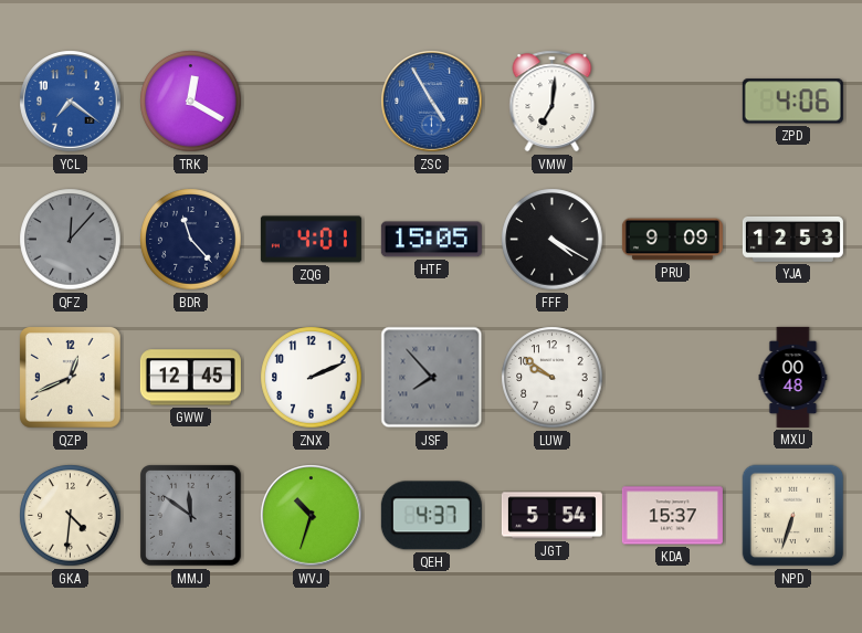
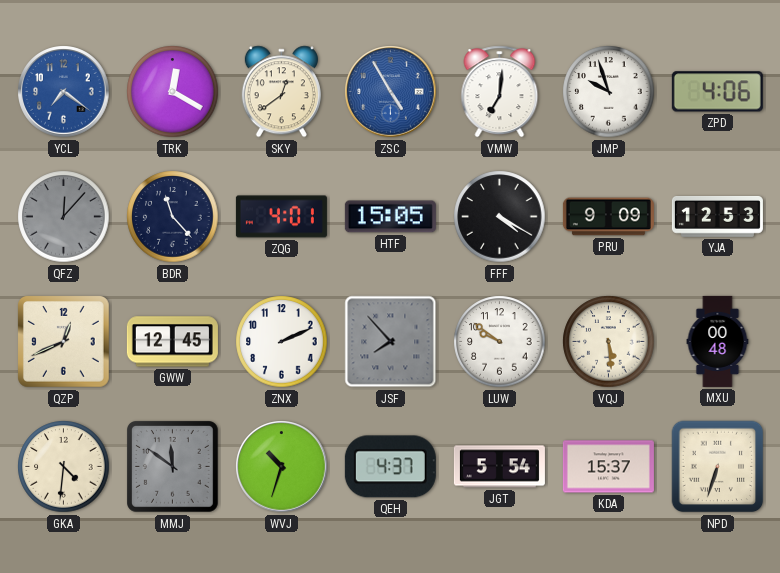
SKY: none -> 12:39
JMP: none -> 9:57
VQJ: none -> 5:29
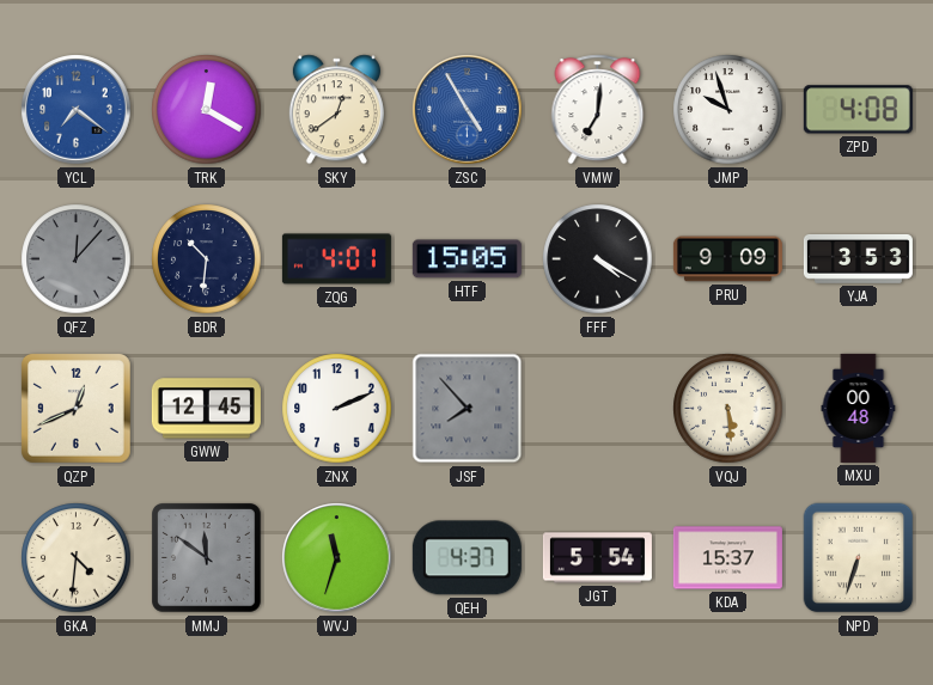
ZPD: 4:06 -> 4:08
BDR: 11:23 -> 10:31
YJA: 12:53 -> 3:53
LUW: 9:51 -> none
WVJ: 10:33 -> 11:33
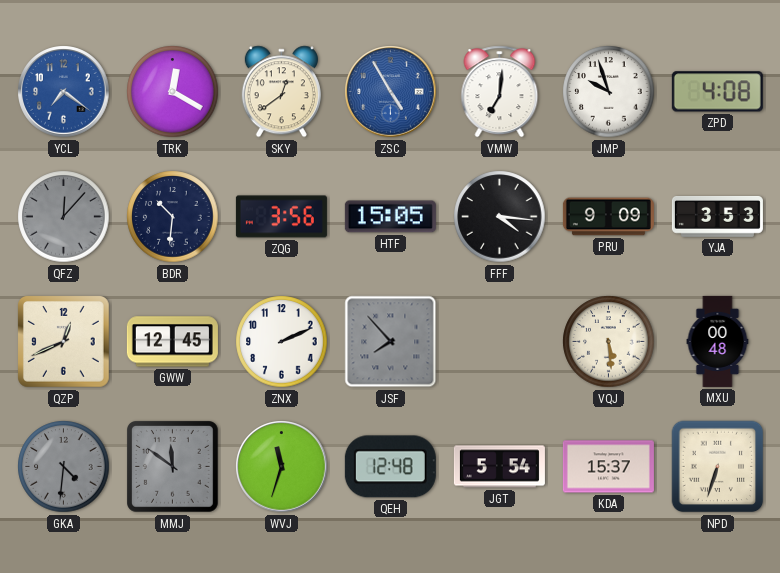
ZQG: 4:01 -> 3:56
FFF: 4:20 -> 4:16
GKA dial: cream -> grey
QEH: 4:37 -> 12:48
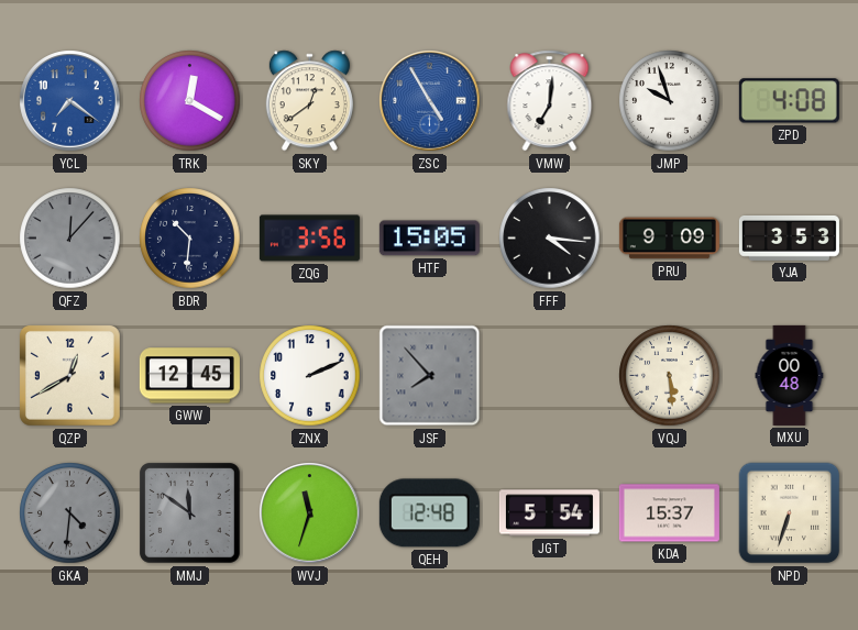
QZP: 12:41 -> 12:40
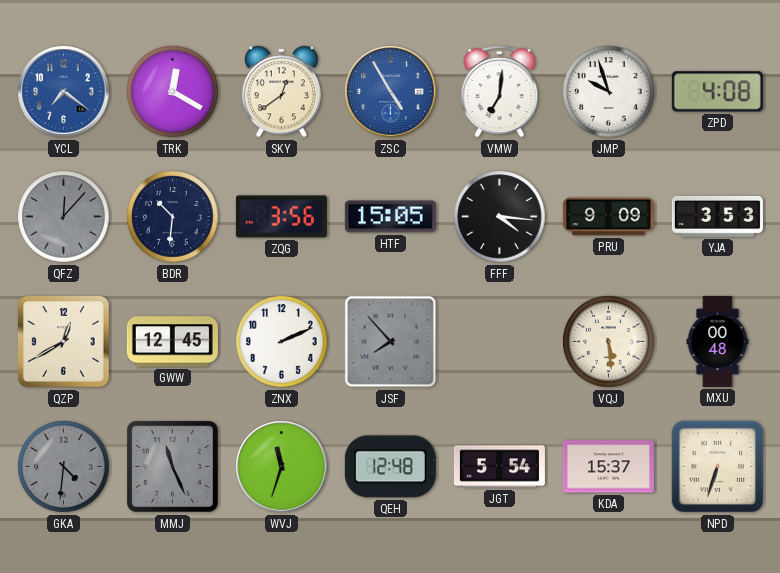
MMJ: 11:51 -> 11:26
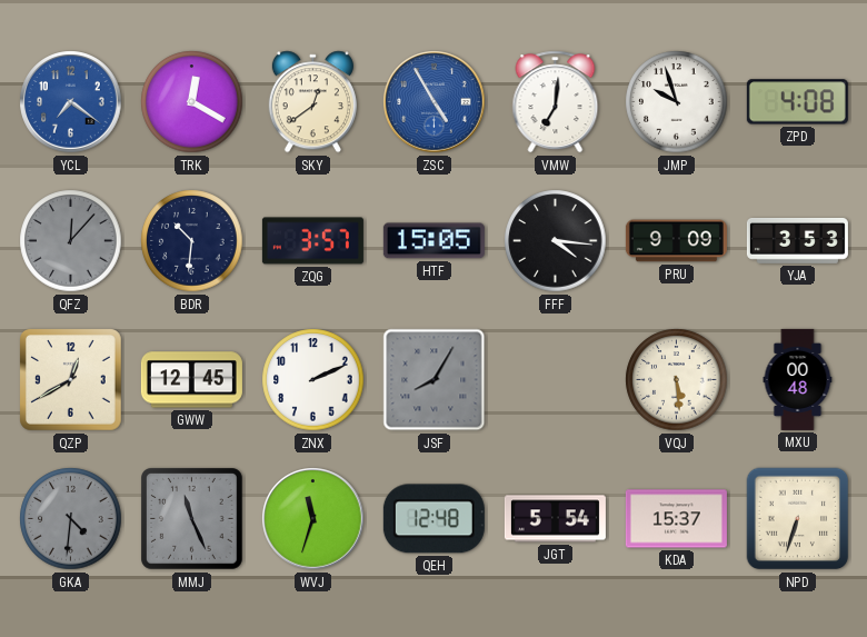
ZQG: 3:56 -> 3:57
JSF: 7:53 -> 8:05
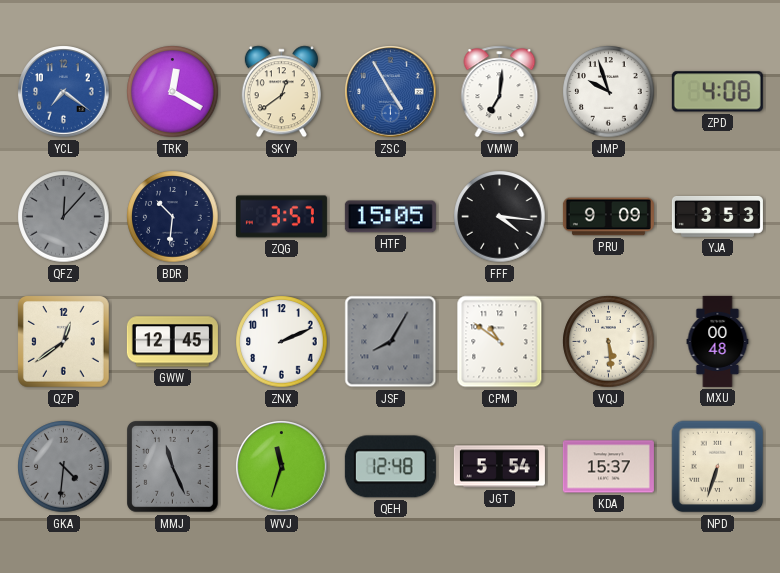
QZP: 12:40 -> 12:39
CPM: none -> 10:51
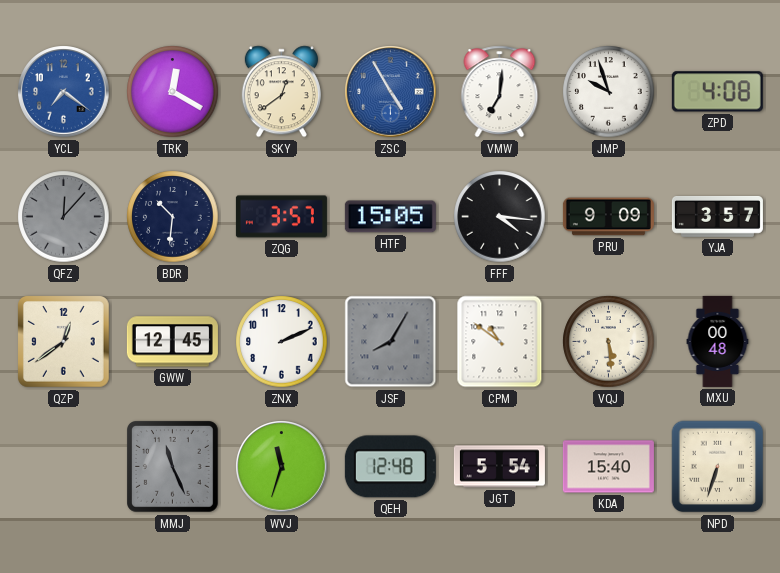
YJA: 3:53 -> 3:57
GKA: 4:31 -> none
KDA: 15:37 -> 15:40
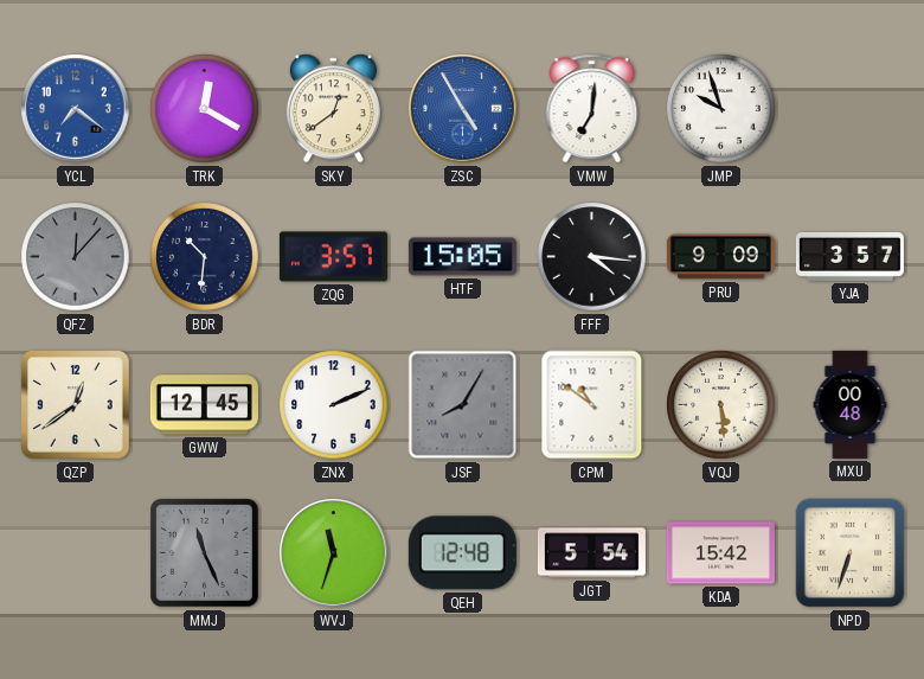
ZPD: 4:08 -> none
KDA: 15:40 -> 15:42
